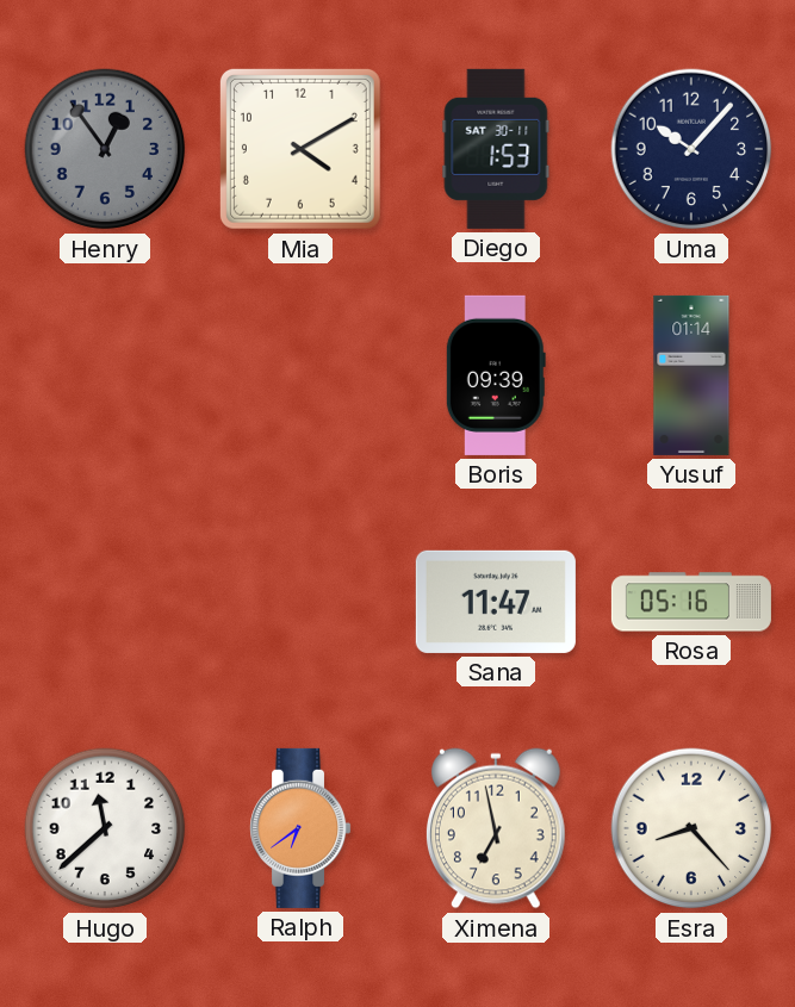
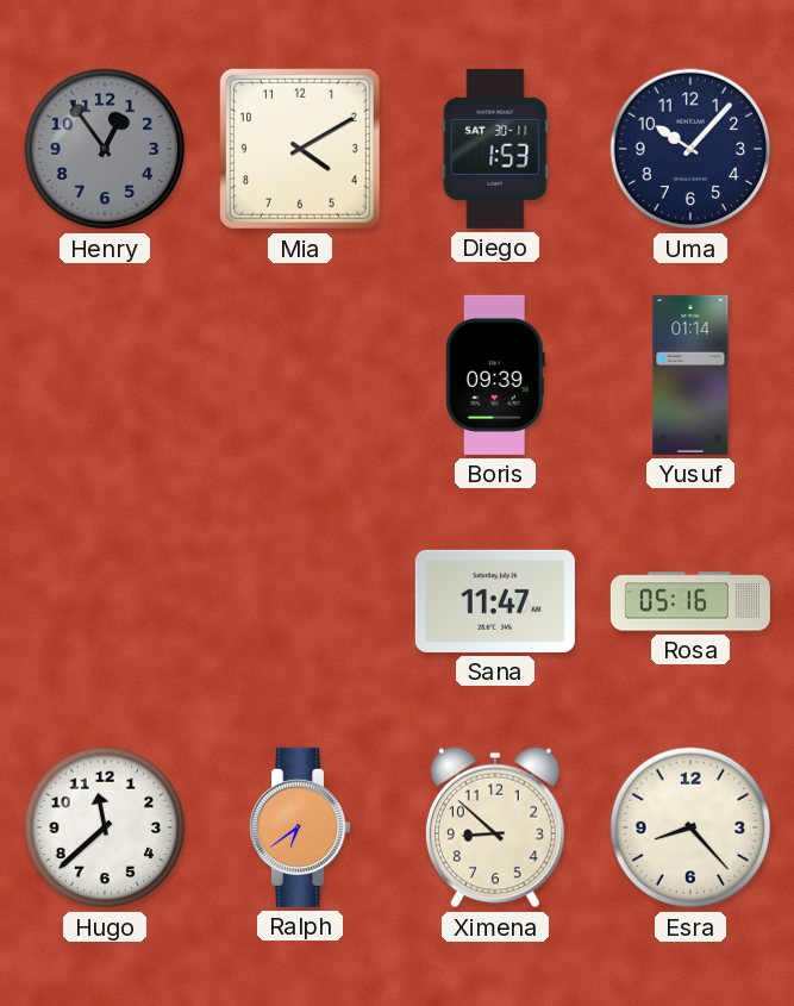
Ximena: 6:58 -> 8:52
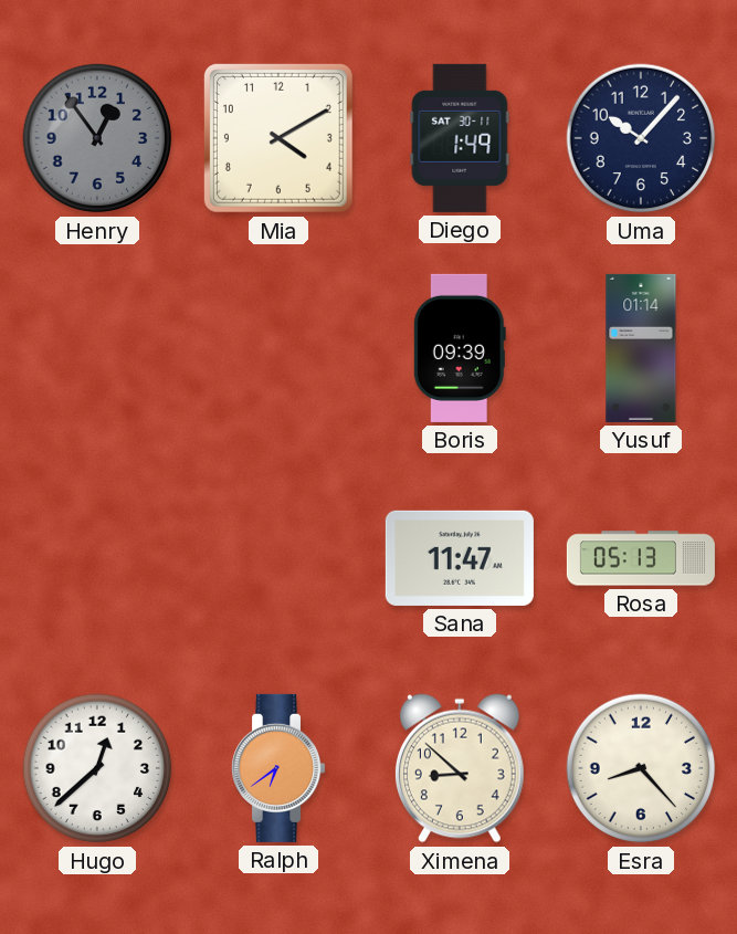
Diego: 1:53 -> 1:49
Rosa: 05:16 -> 05:13
Hugo: 11:38 -> 12:38
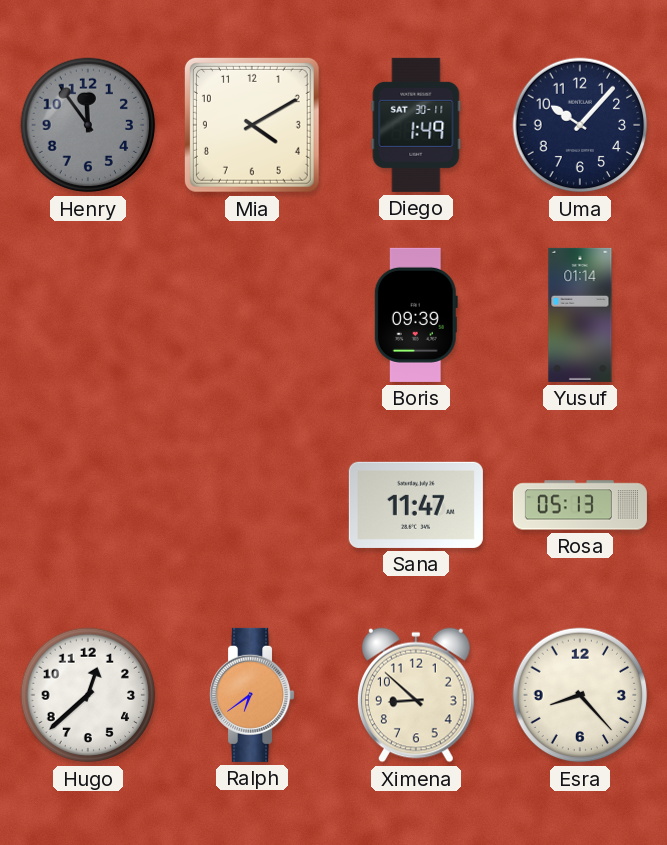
Henry: 12:54 -> 11:54
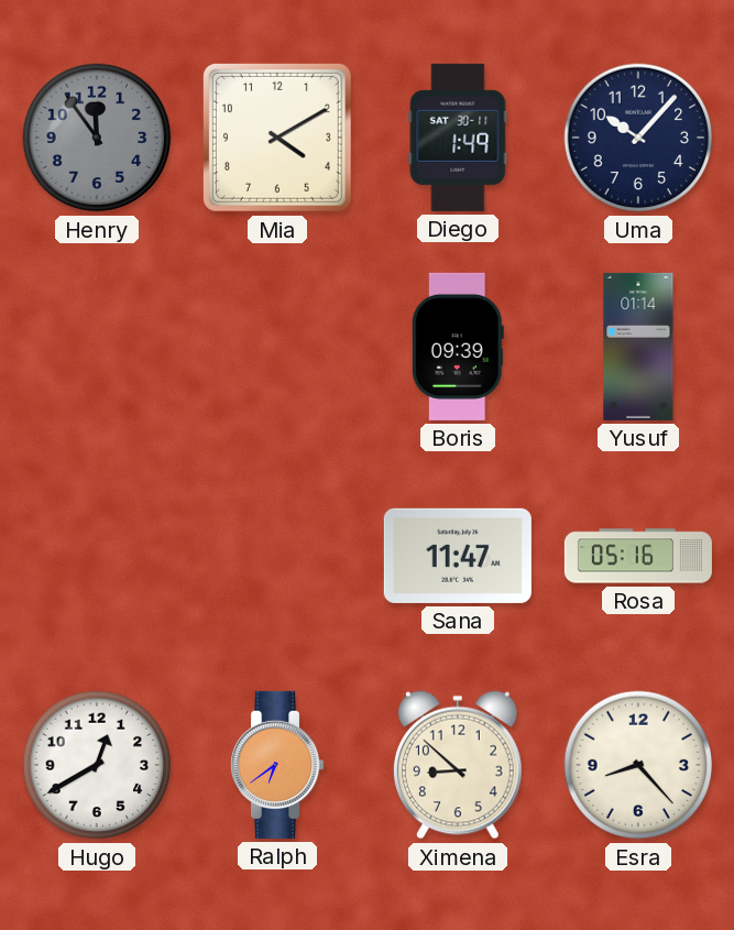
Rosa: 05:13 -> 05:16
Hugo: 12:38 -> 12:40
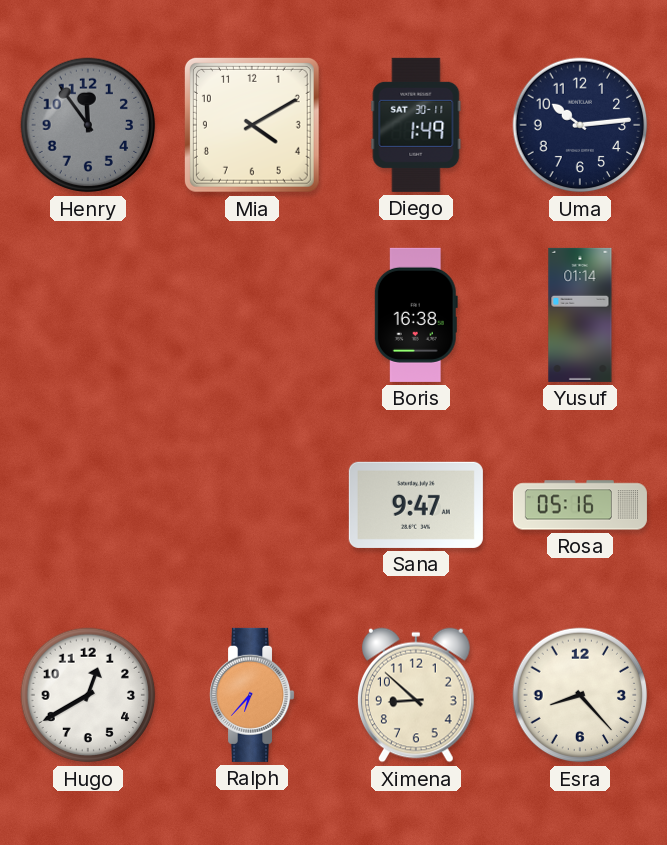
Uma: 10:07 -> 10:14
Boris: 09:39 -> 16:38
Sana: 11:47 -> 9:47
Ralph: 6:39 -> 6:37
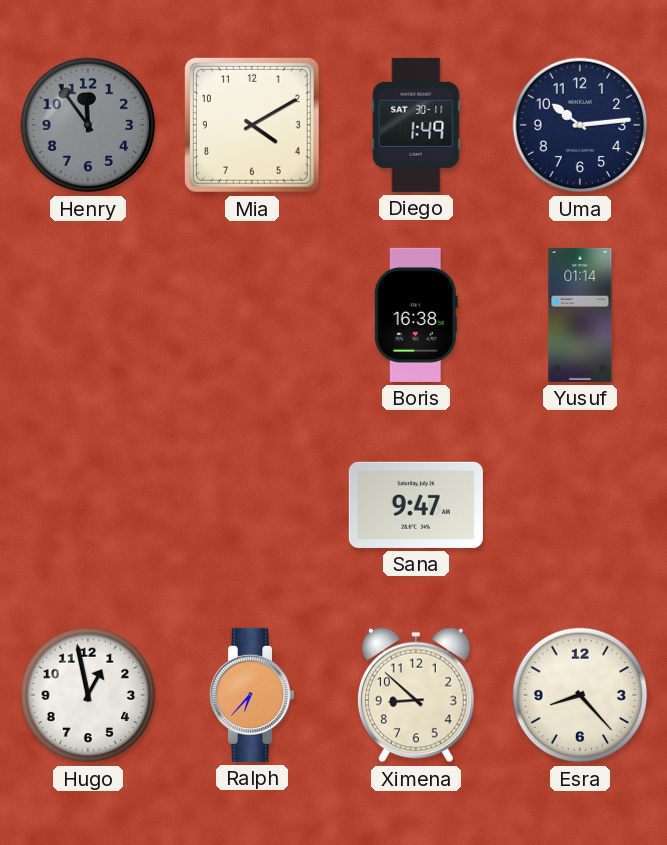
Rosa: 05:16 -> none
Hugo: 12:40 -> 12:58
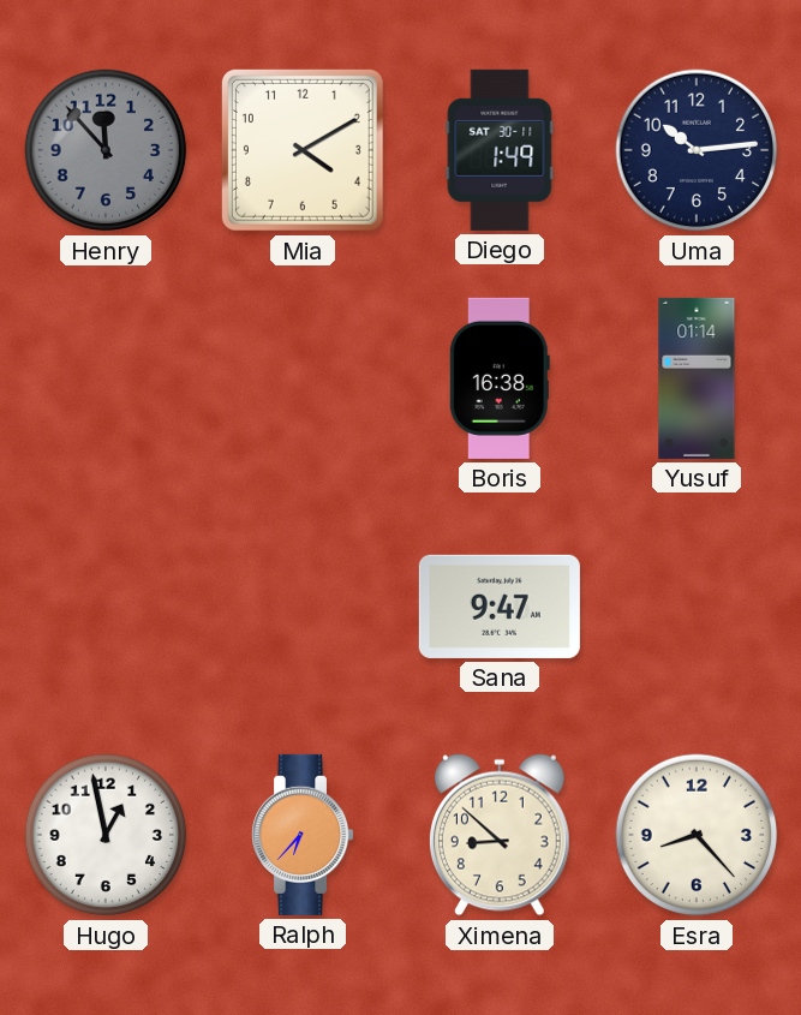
Henry: 11:54 -> 11:53
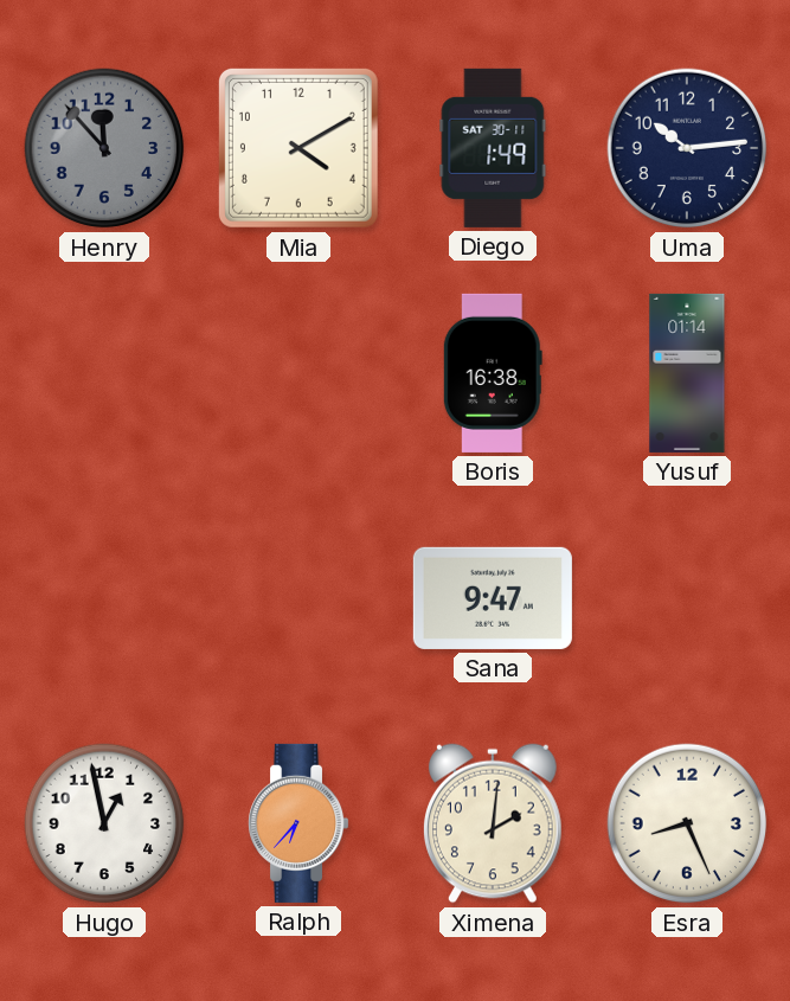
Ximena: 8:52 -> 2:01
Esra: 8:23 -> 8:26
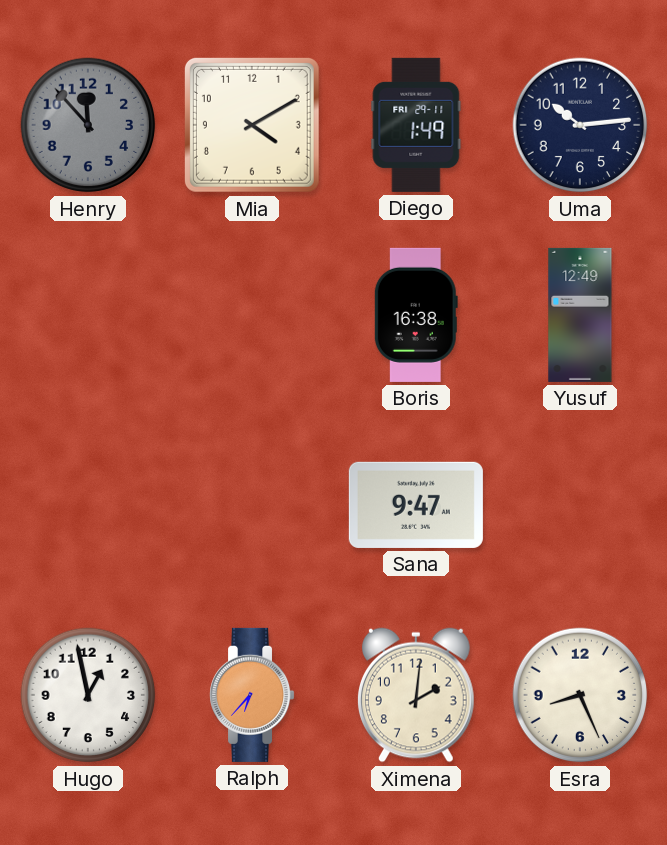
Diego date: SAT 30-11 -> FRI 29-11
Yusuf: 01:14 -> 12:49
